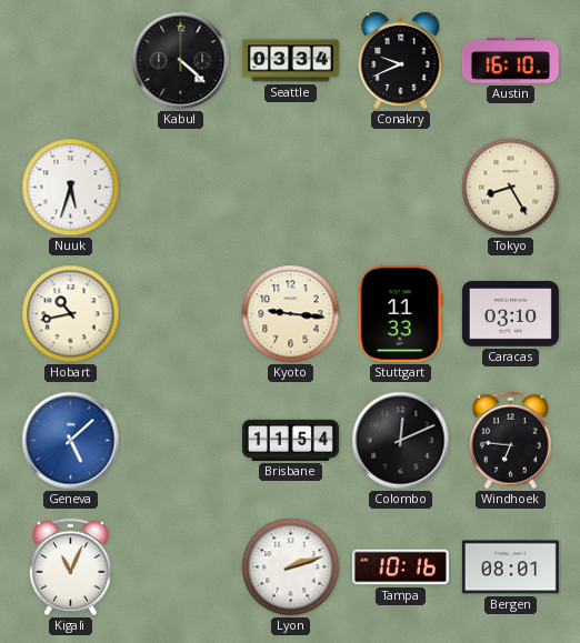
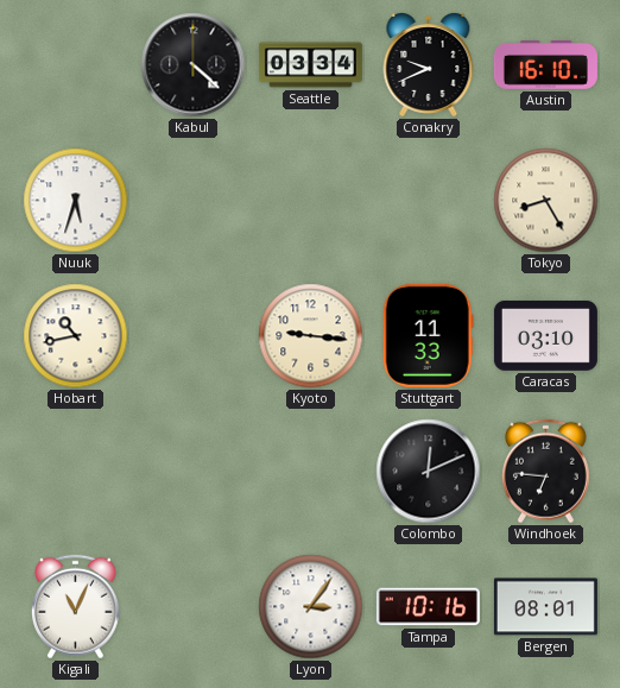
Geneva: 5:08 -> none
Brisbane: 11:54 -> none
Lyon: 2:12 -> 3:06
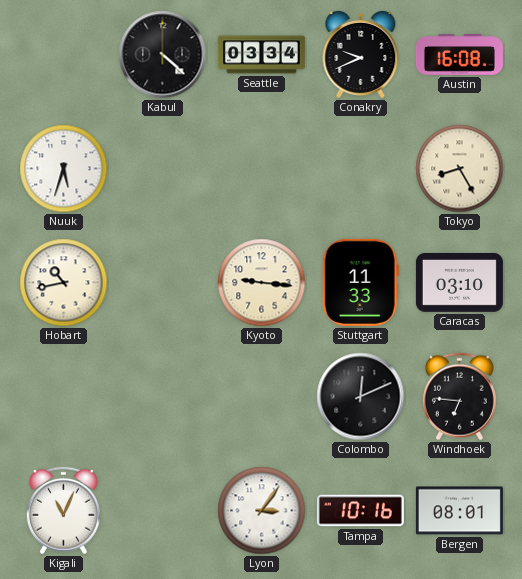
Austin: 16:10 -> 16:08
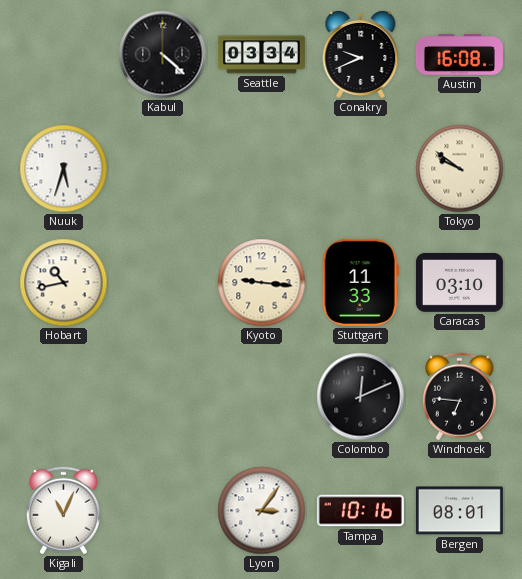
Tokyo: 8:25 -> 9:51
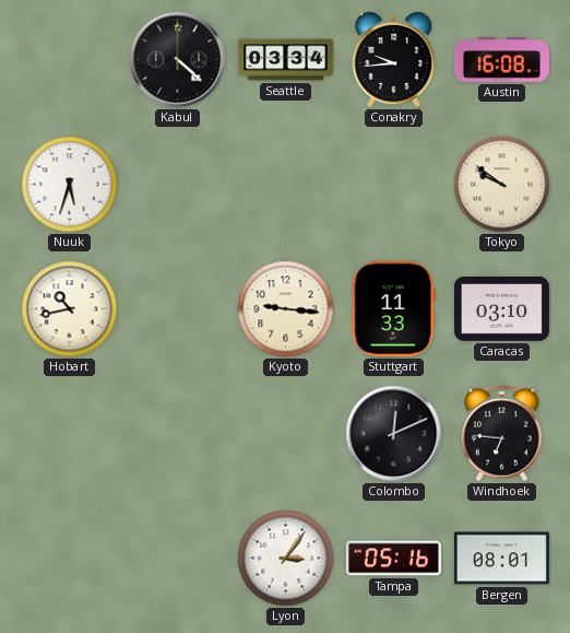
Conakry: 9:41 -> 9:44
Kigali: 11:04 -> none
Tampa: 10:16 -> 05:16
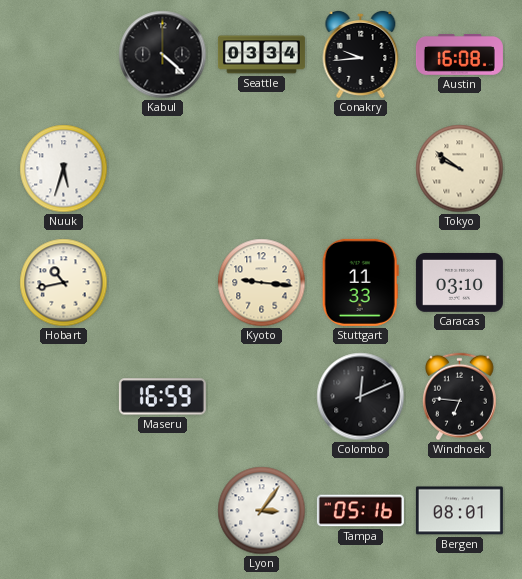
Maseru: none -> 16:59
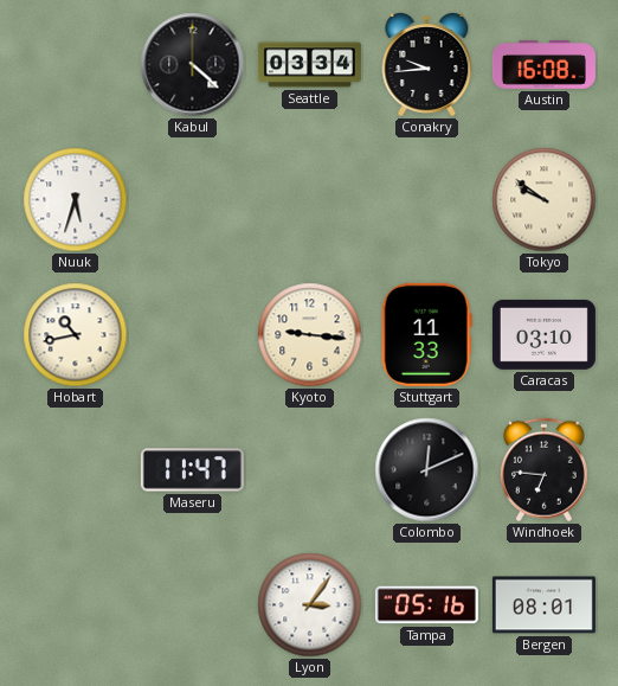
Maseru: 16:59 -> 11:47
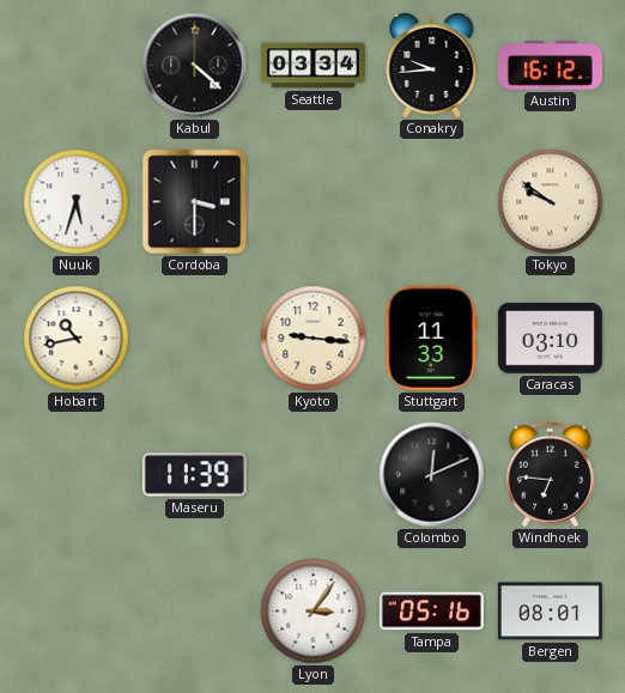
Austin: 16:08 -> 16:12
Cordoba: none -> 3:30
Maseru: 11:47 -> 11:39
